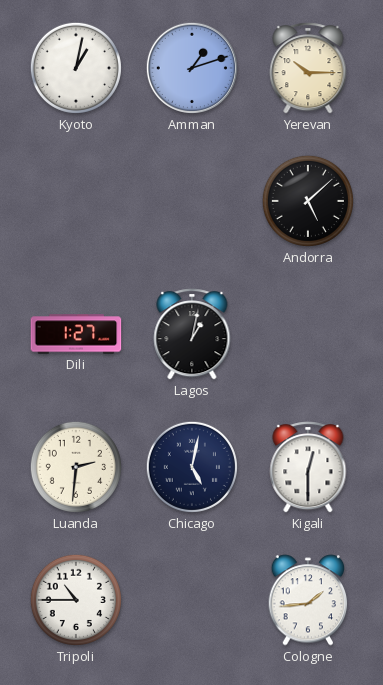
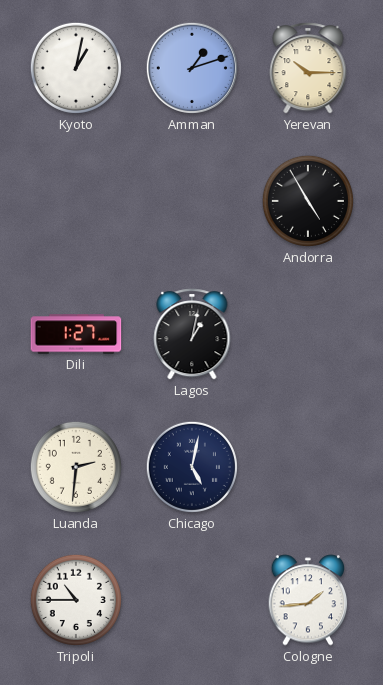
Andorra: 5:08 -> 4:55
Kigali: 12:30 -> none
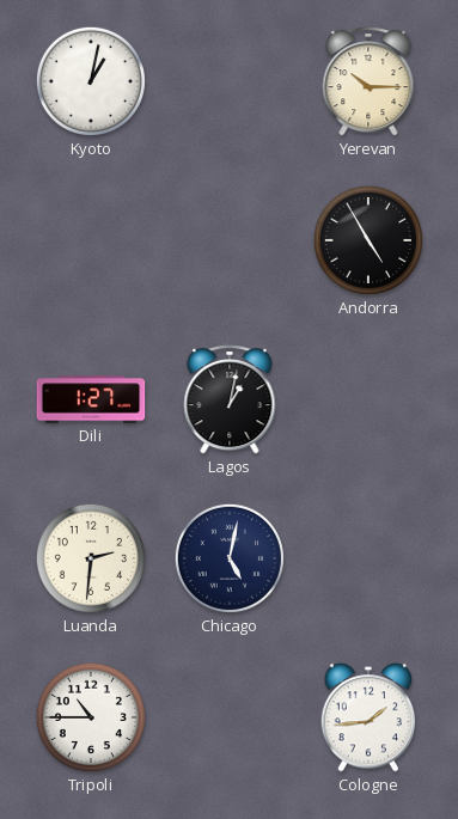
Amman: 1:12 -> none
